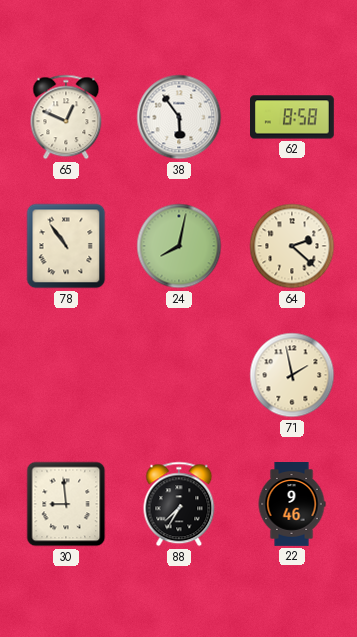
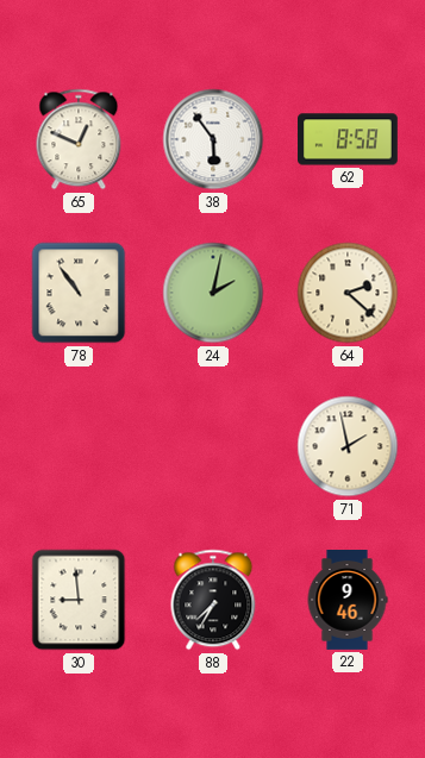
24: 8:02 -> 2:02
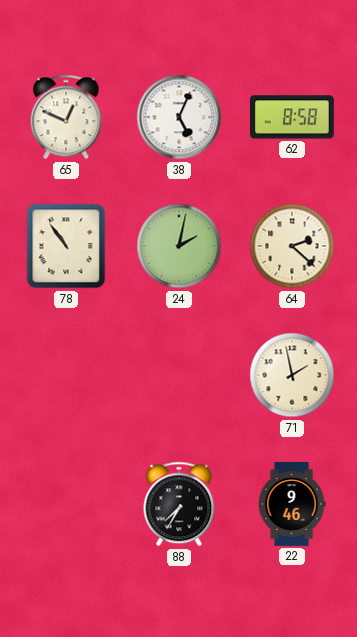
38: 5:54 -> 5:04
30: 8:59 -> none
